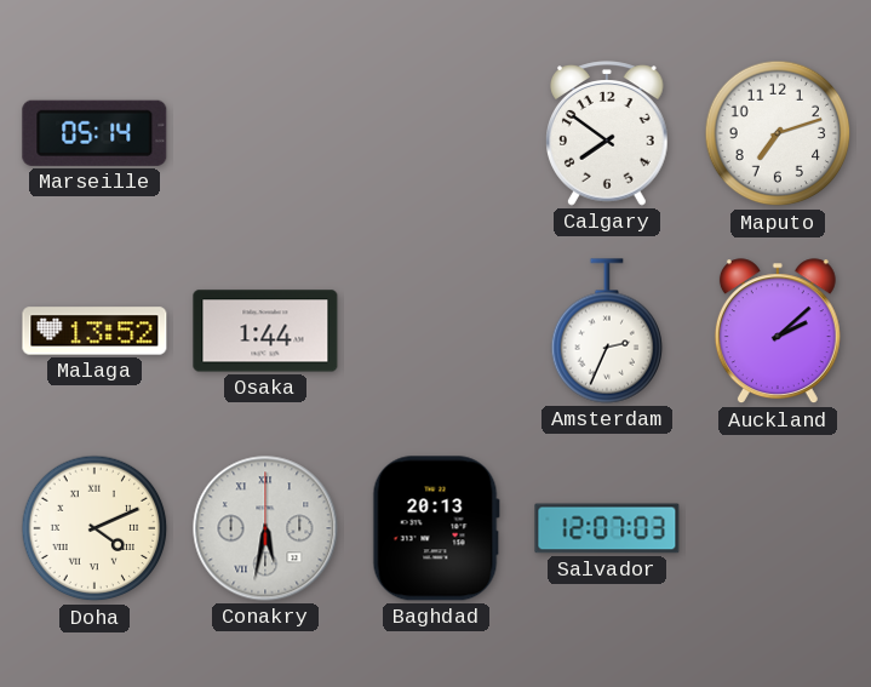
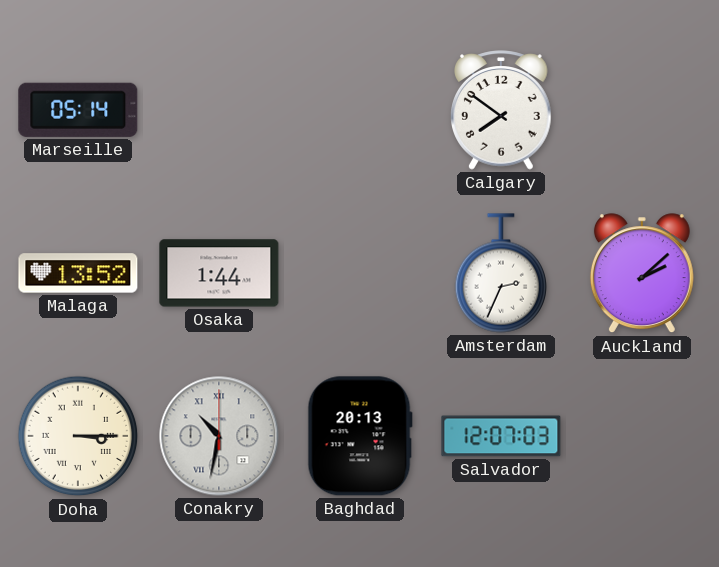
Maputo: 7:12 -> none
Doha: 4:11 -> 3:15
Conakry: 5:32 -> 10:32
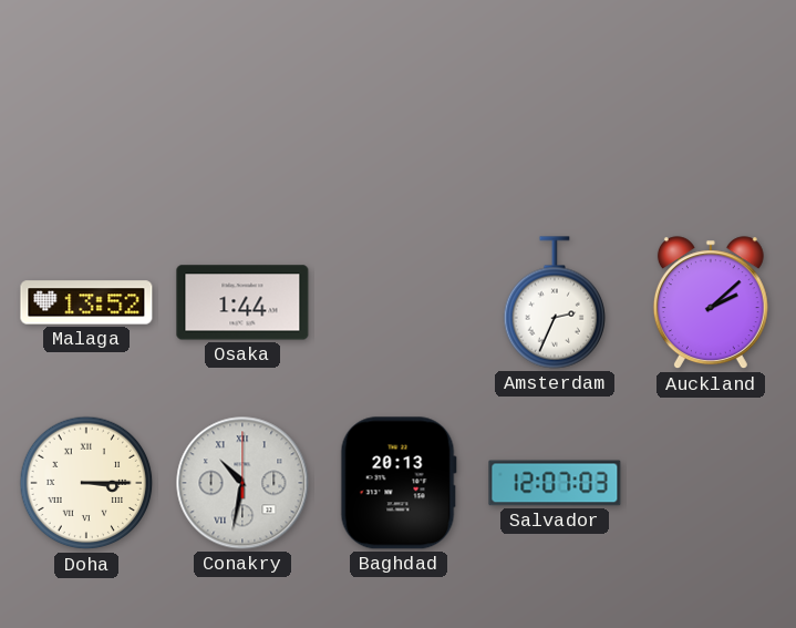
Marseille: 05:14 -> none
Calgary: 7:51 -> none
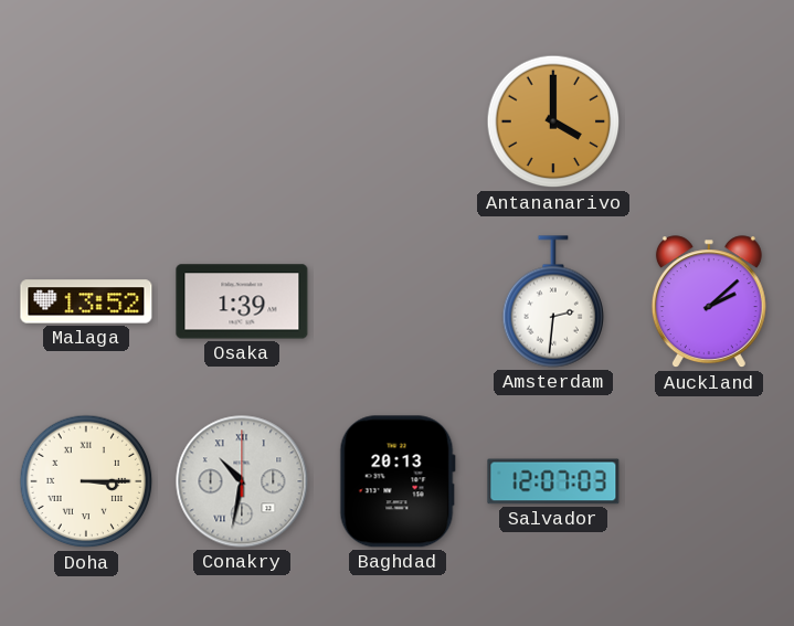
Antananarivo: none -> 4:00
Osaka: 1:44 -> 1:39
Amsterdam: 2:34 -> 2:31
